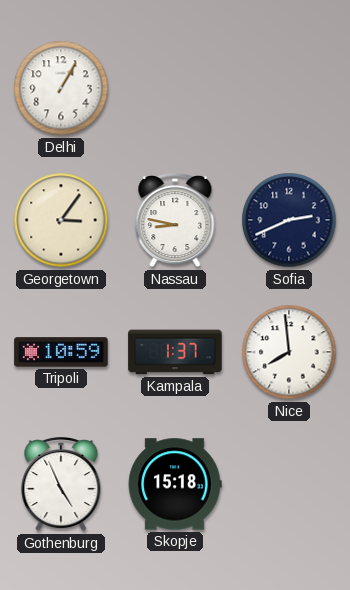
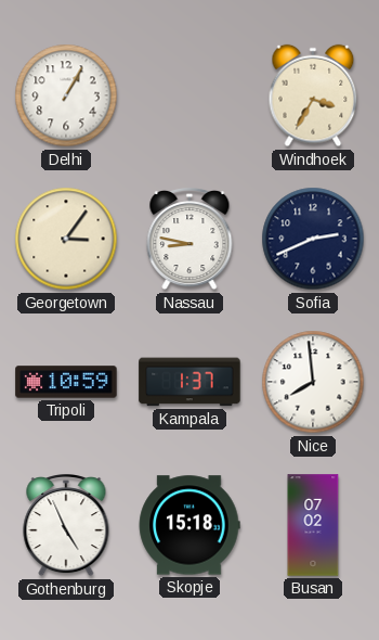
Windhoek: none -> 3:35
Busan: none -> 07:02
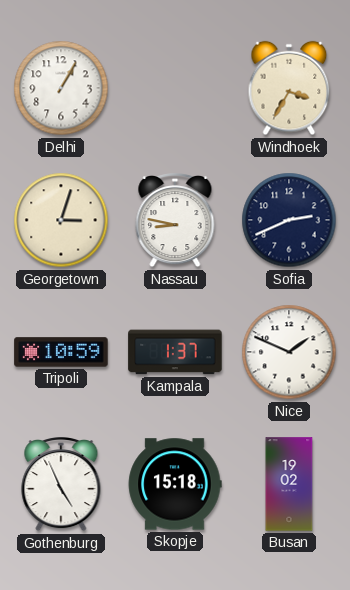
Georgetown: 3:06 -> 3:03
Nice: 7:59 -> 1:49
Busan: 07:02 -> 19:02
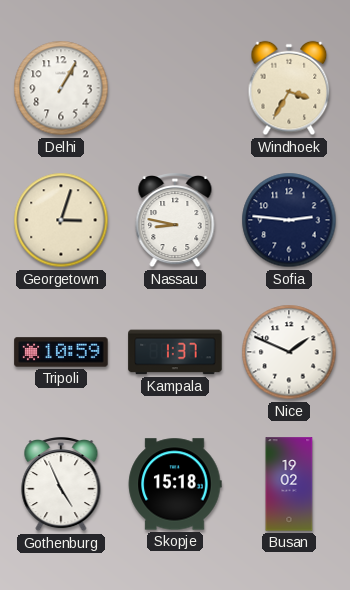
Sofia: 2:41 -> 2:46
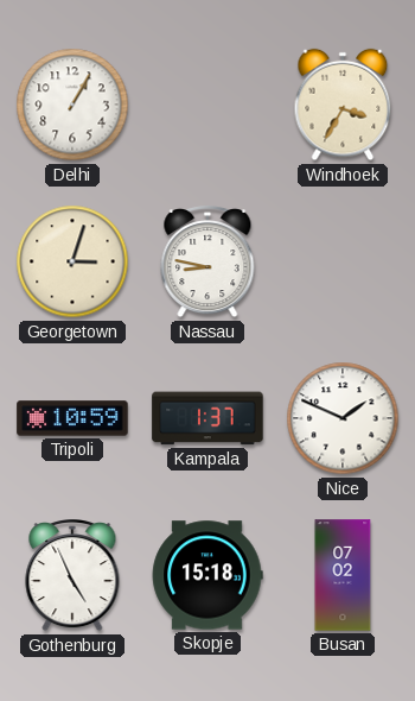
Sofia: 2:46 -> none
Busan: 19:02 -> 07:02
